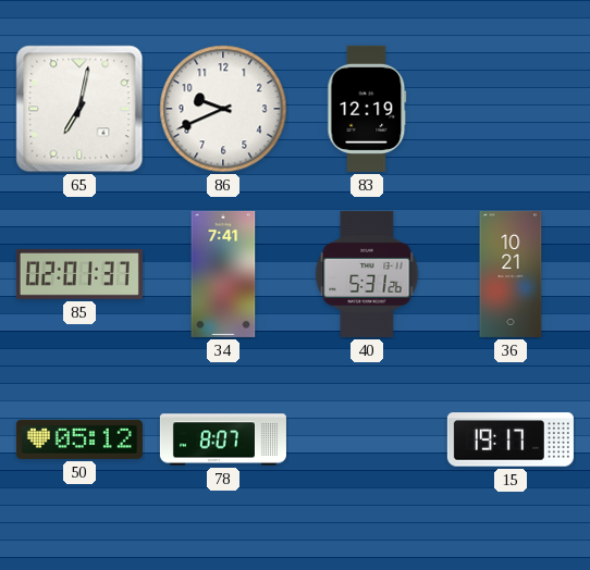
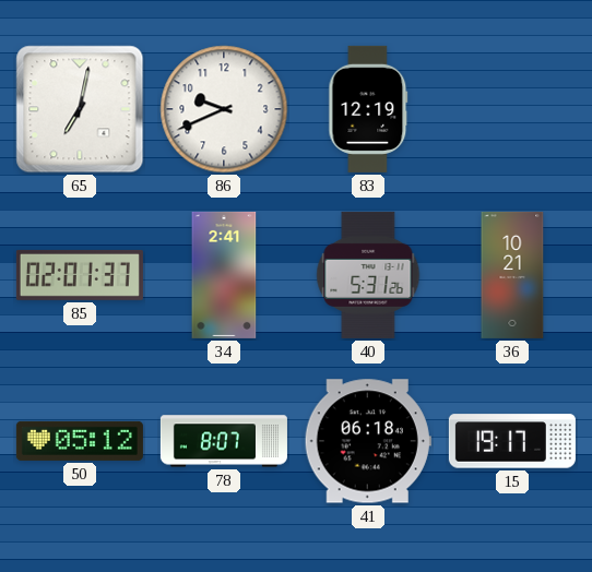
34: 7:41 -> 2:41
41: none -> 06:18
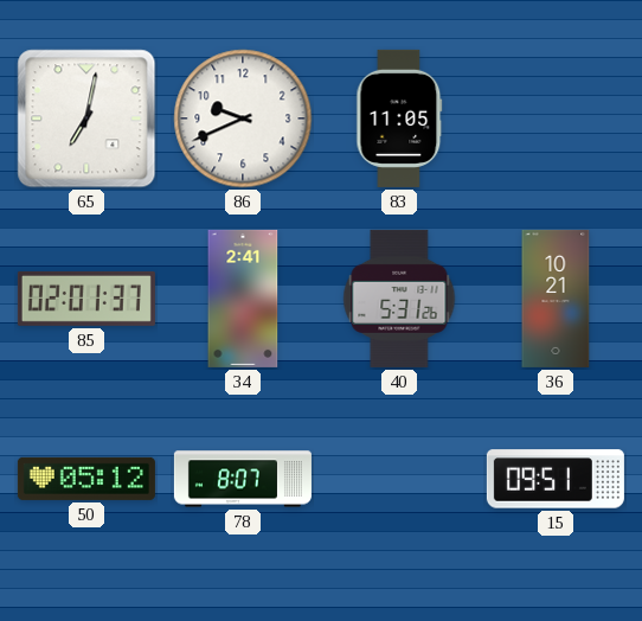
83: 12:19 -> 11:05
41: 06:18 -> none
15: 19:17 -> 09:51
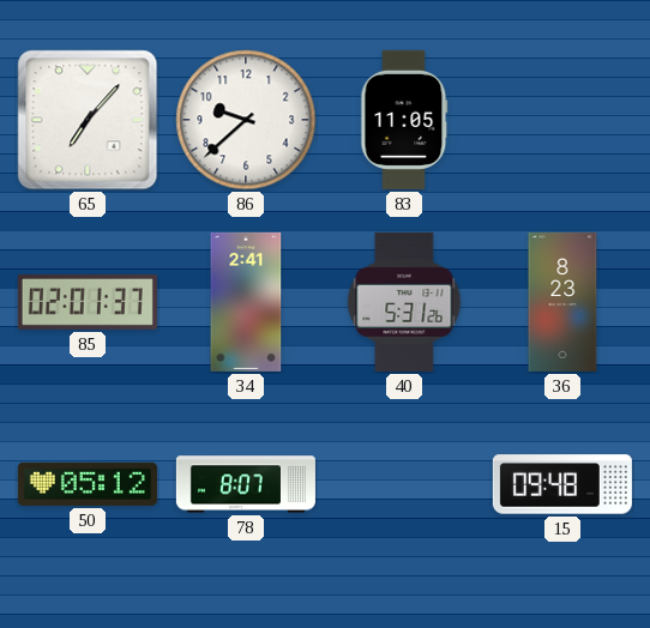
65: 7:02 -> 7:07
86: 9:41 -> 9:38
36: 10:21 -> 8:23
15: 09:51 -> 09:48
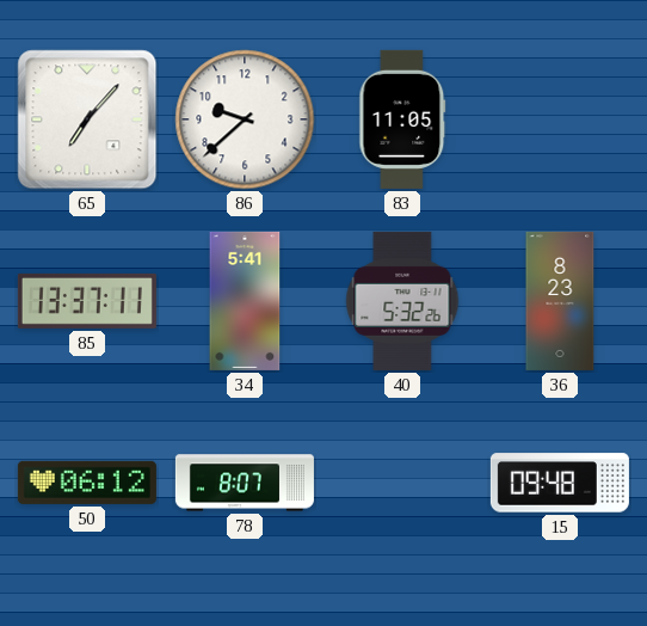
85: 02:01 -> 13:37
34: 2:41 -> 5:41
40: 5:31 -> 5:32
50: 05:12 -> 06:12
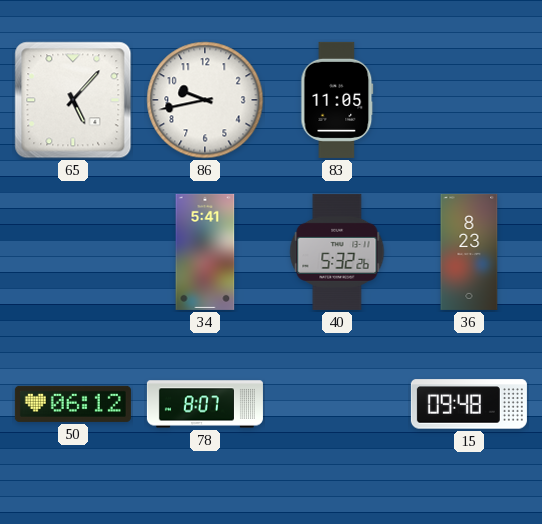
65: 7:07 -> 5:07
86: 9:38 -> 9:43
85: 13:37 -> none
